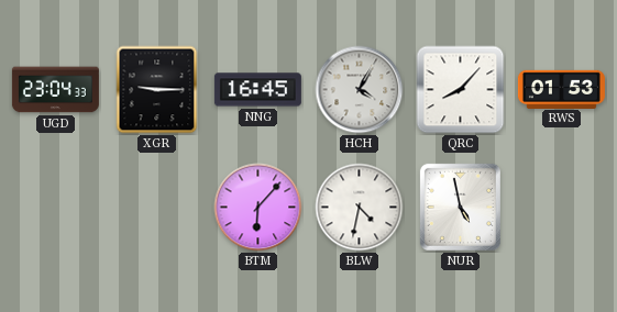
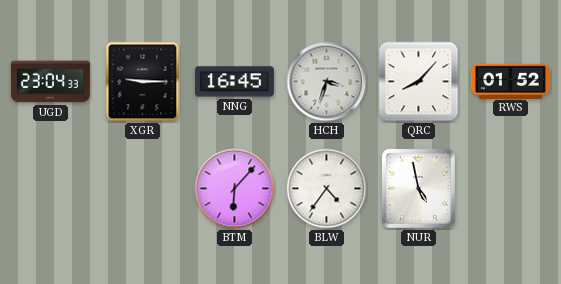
HCH: 4:05 -> 3:33
RWS: 01:53 -> 01:52
BLW: 4:32 -> 4:36
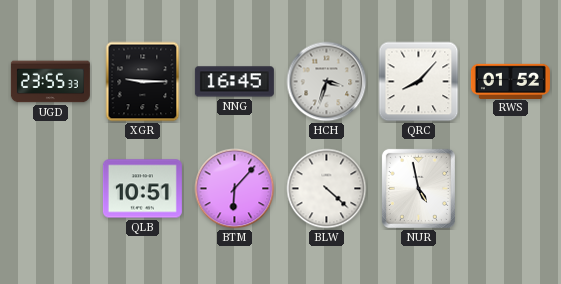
UGD: 23:04 -> 23:55
QLB: none -> 10:51
BLW: 4:36 -> 4:22
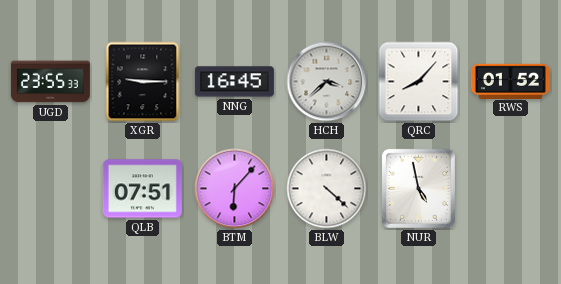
HCH: 3:33 -> 3:38
QLB: 10:51 -> 07:51
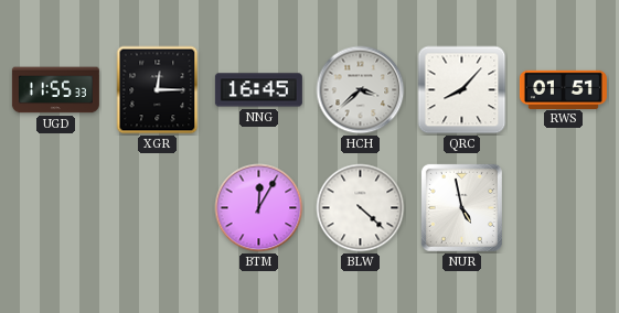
UGD: 23:55 -> 11:55
XGR: 9:15 -> 12:15
RWS: 01:52 -> 01:51
QLB: 07:51 -> none
BTM: 6:07 -> 12:05
